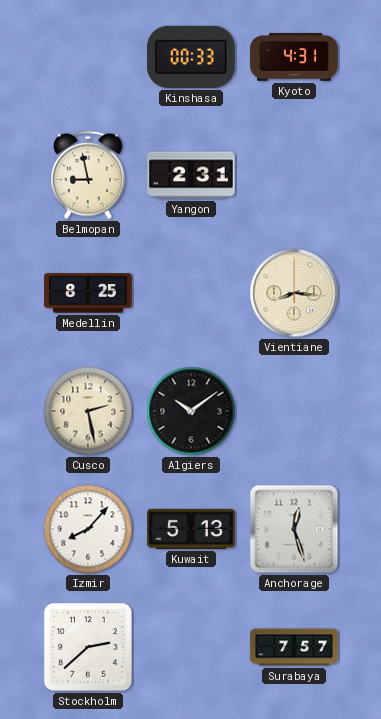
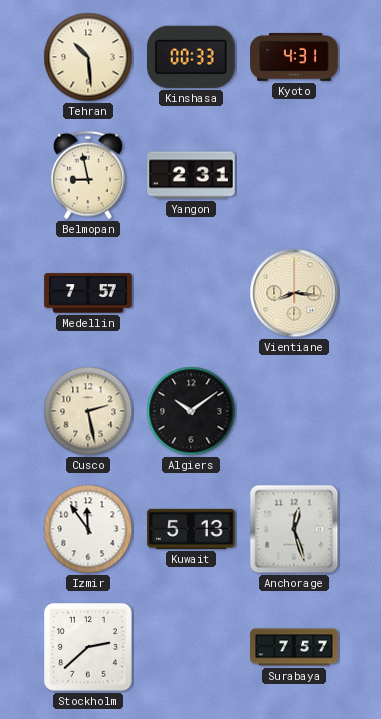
Tehran: none -> 10:29
Medellin: 8:25 -> 7:57
Izmir: 8:07 -> 11:54
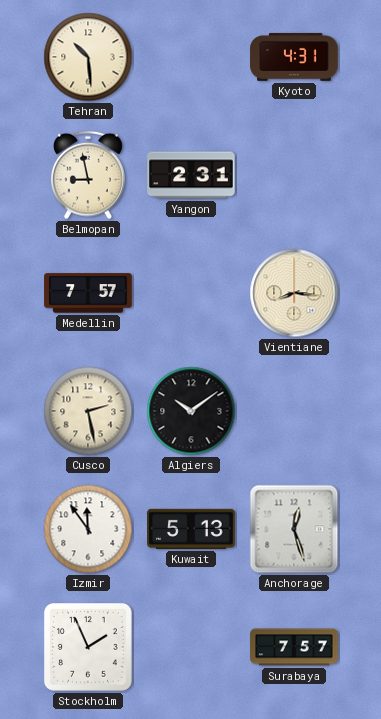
Kinshasa: 00:33 -> none
Stockholm: 2:38 -> 1:56
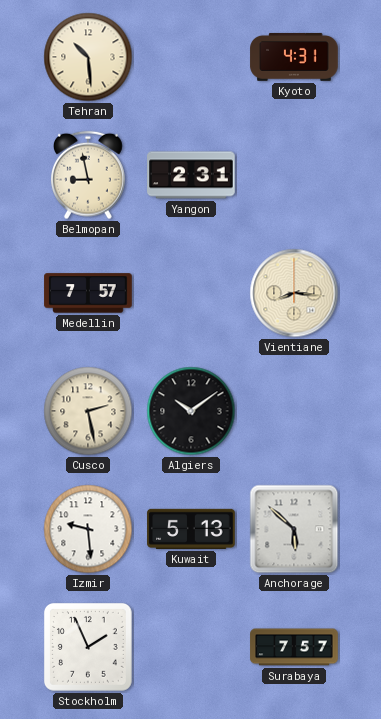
Izmir: 11:54 -> 9:29
Anchorage: 12:27 -> 5:52
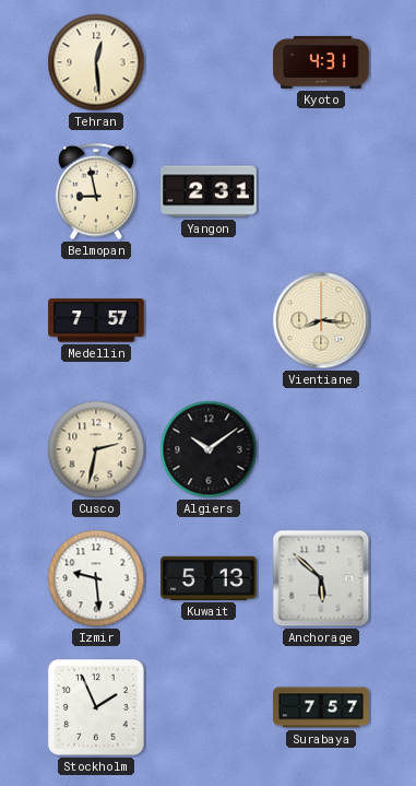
Tehran: 10:29 -> 12:29
Cusco: 2:28 -> 2:32
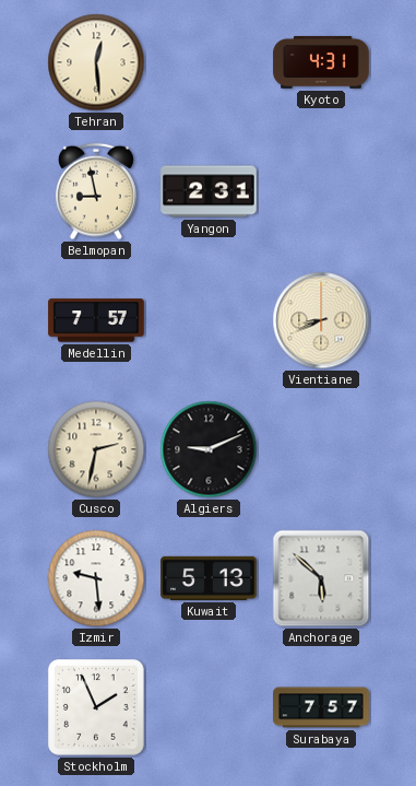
Vientiane: 8:16 -> 8:41
Algiers: 10:09 -> 9:11
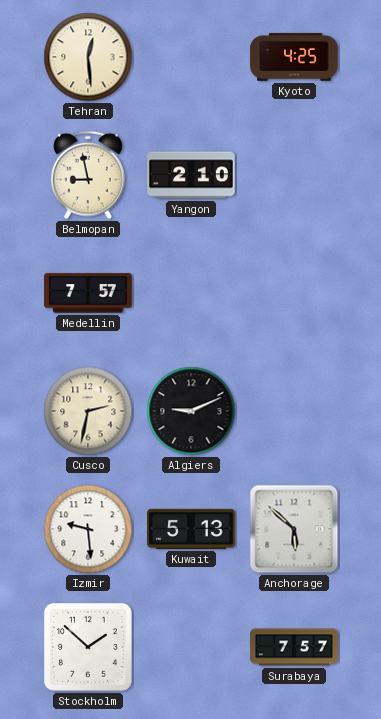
Kyoto: 4:31 -> 4:25
Yangon: 2:31 -> 2:10
Vientiane: 8:41 -> none
Stockholm: 1:56 -> 1:52
